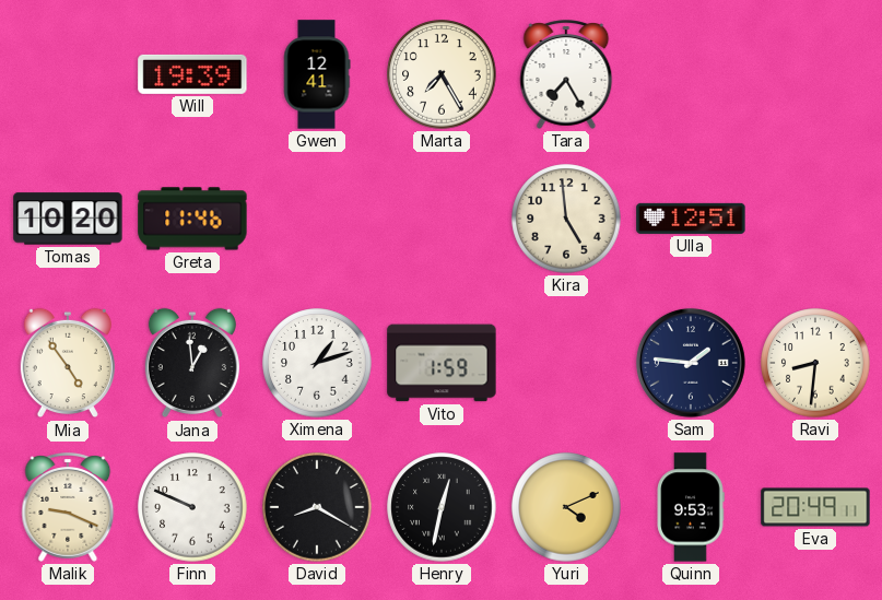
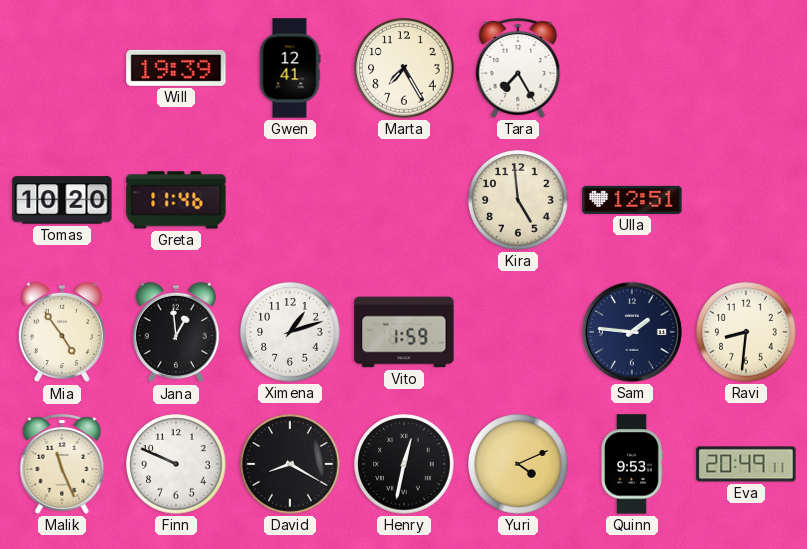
Malik: 9:19 -> 11:26
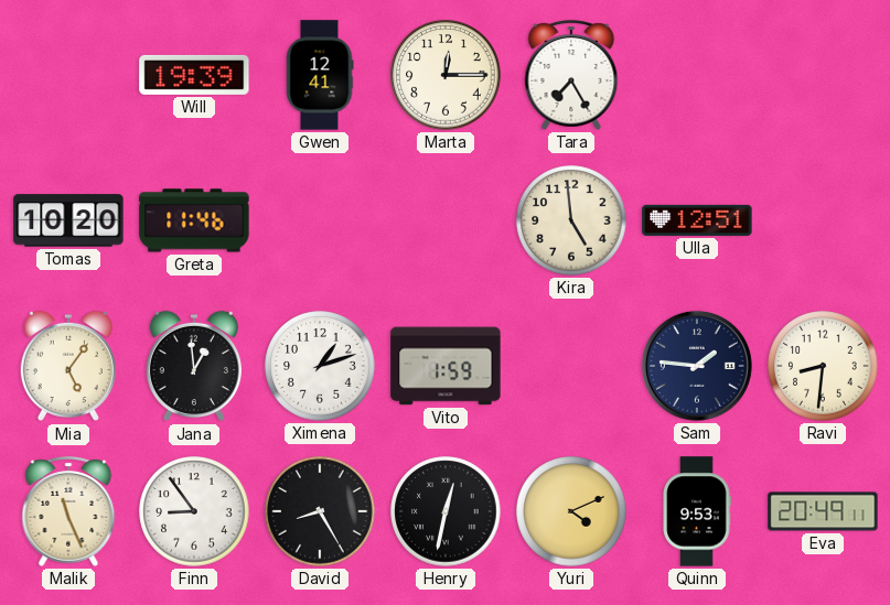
Marta: 7:25 -> 12:15
Mia: 4:54 -> 5:06
Finn: 9:49 -> 8:54
David: 8:20 -> 8:25
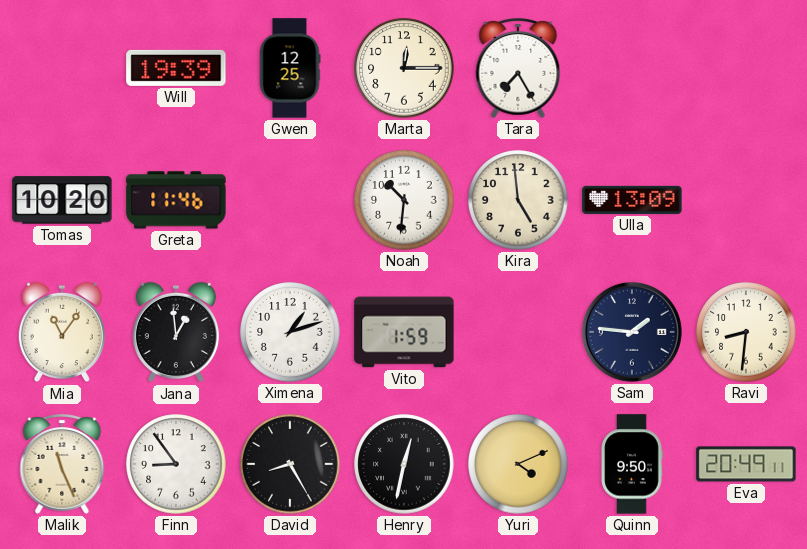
Gwen: 12:41 -> 12:25
Noah: none -> 10:31
Ulla: 12:51 -> 13:09
Mia: 5:06 -> 11:06
Quinn: 9:53 -> 9:50
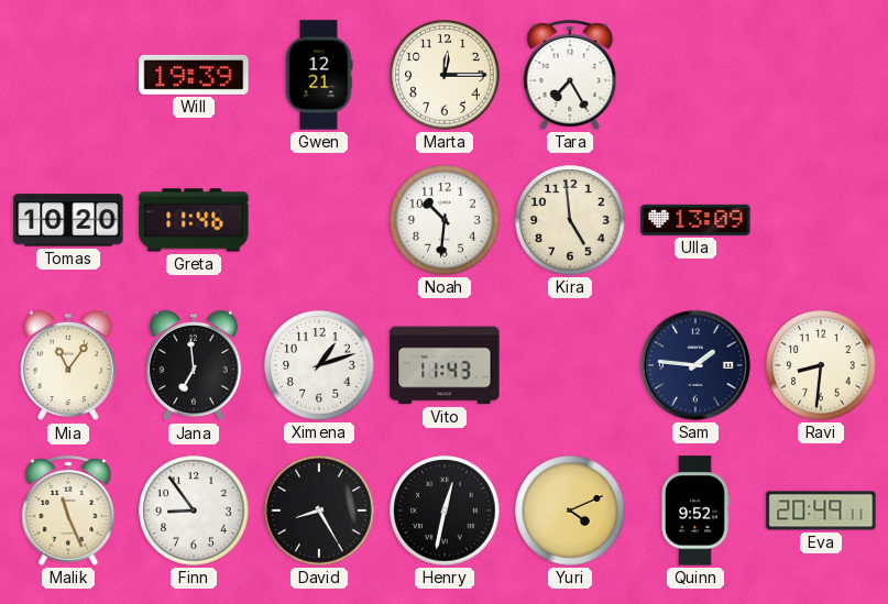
Gwen: 12:25 -> 12:21
Jana: 12:59 -> 6:59
Vito: 1:59 -> 11:43
Quinn: 9:50 -> 9:52
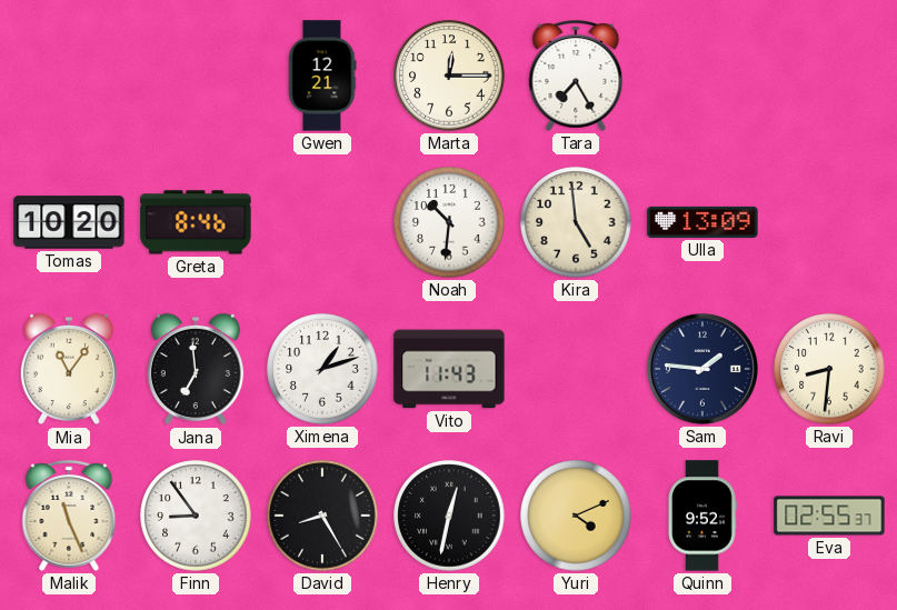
Will: 19:39 -> none
Greta: 11:46 -> 8:46
Eva: 20:49 -> 02:55
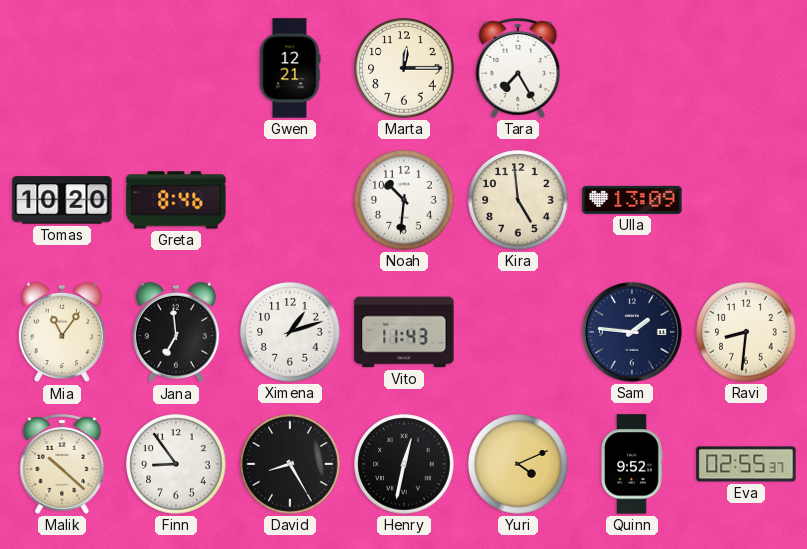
Malik: 11:26 -> 10:22
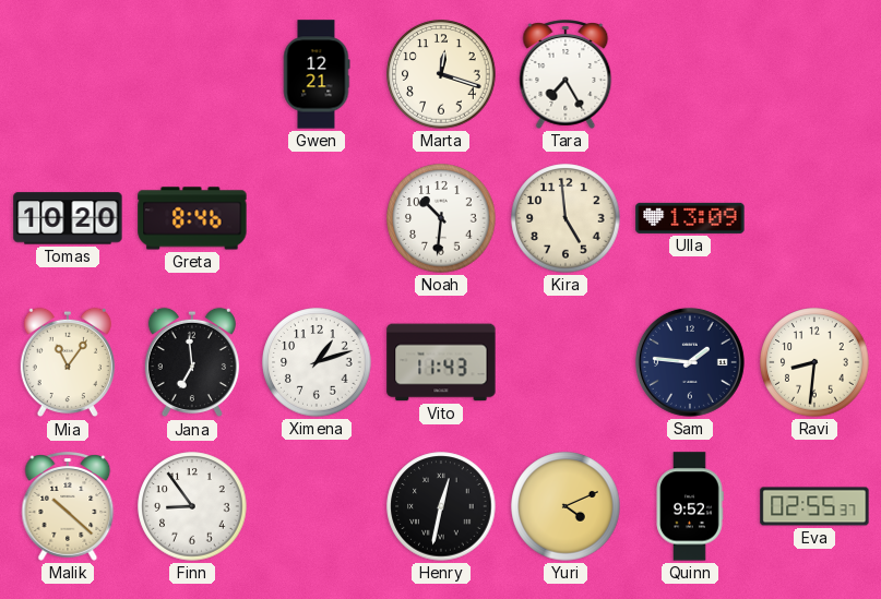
Marta: 12:15 -> 12:18
David: 8:25 -> none
